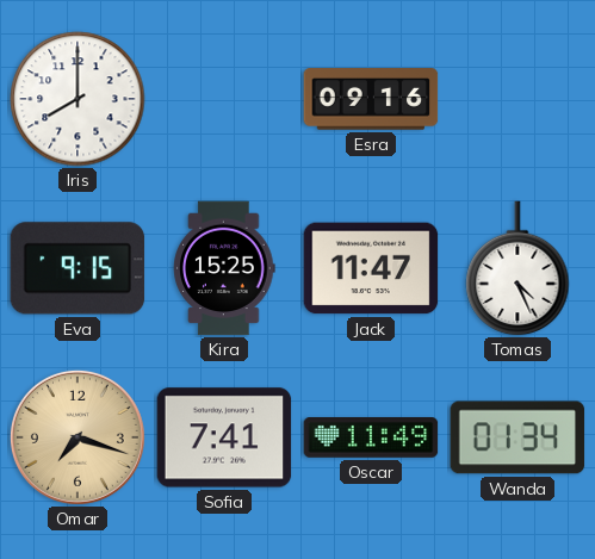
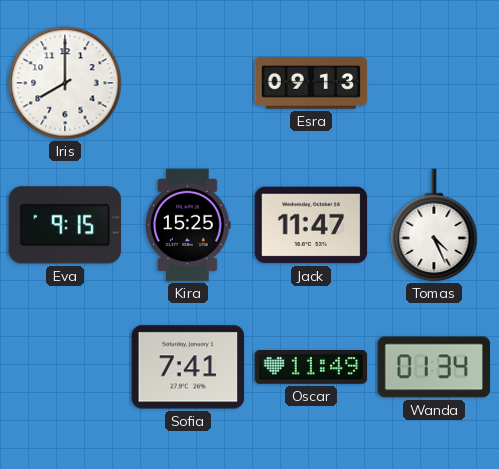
Esra: 09:16 -> 09:13
Omar: 7:18 -> none
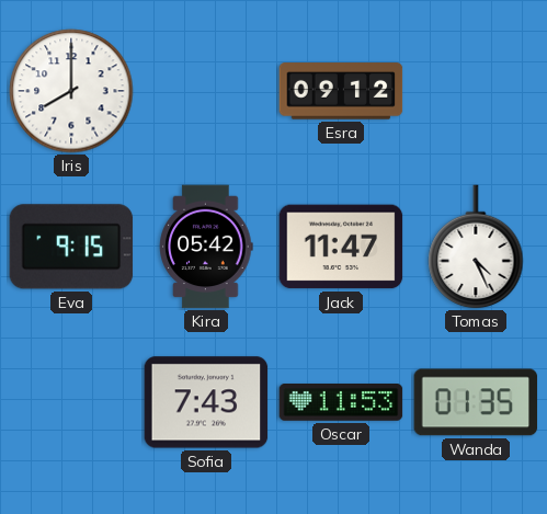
Esra: 09:13 -> 09:12
Kira: 15:25 -> 05:42
Sofia: 7:41 -> 7:43
Oscar: 11:49 -> 11:53
Wanda: 01:34 -> 01:35
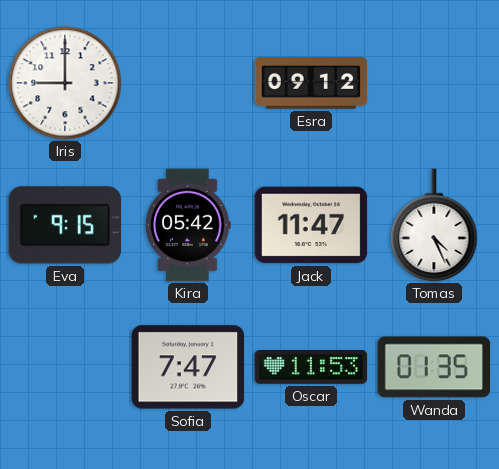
Iris: 8:00 -> 9:00
Sofia: 7:43 -> 7:47
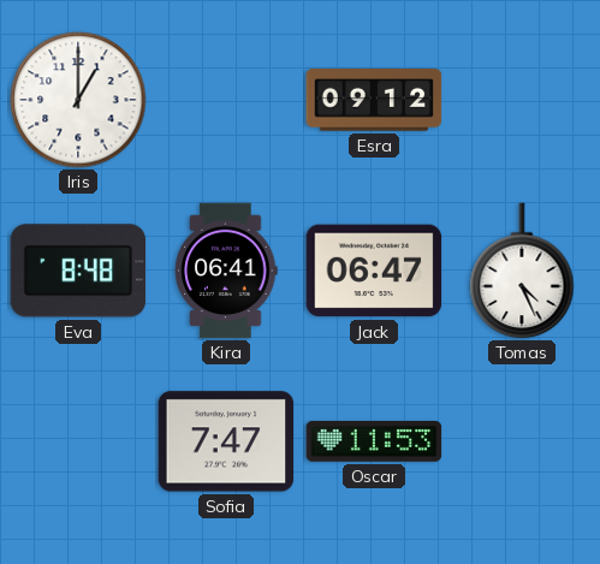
Iris: 9:00 -> 1:00
Eva: 9:15 -> 8:48
Kira: 05:42 -> 06:41
Jack: 11:47 -> 06:47
Wanda: 01:35 -> none
